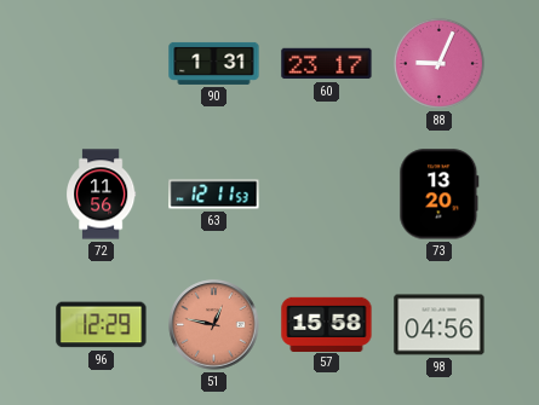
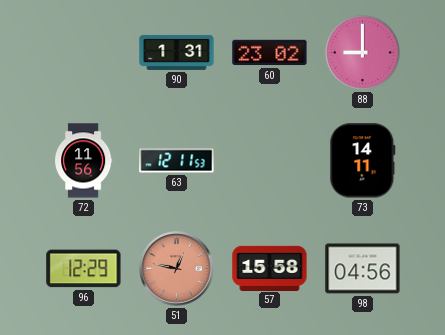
60: 23:17 -> 23:02
88: 9:04 -> 9:00
73: 13:20 -> 14:11
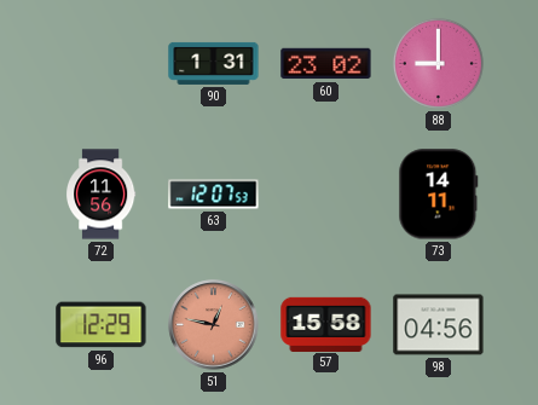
63: 12:11 -> 12:07
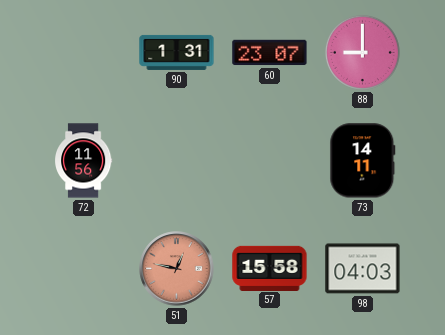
60: 23:02 -> 23:07
63: 12:07 -> none
96: 12:29 -> none
98: 04:56 -> 04:03
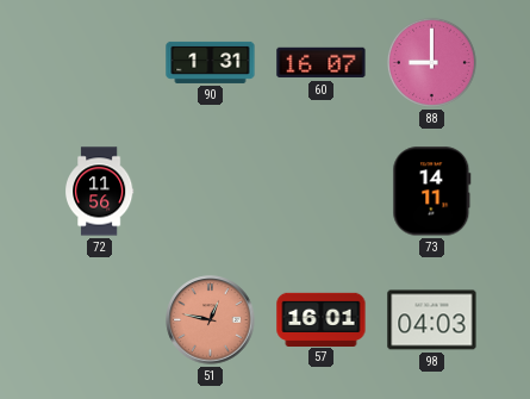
60: 23:07 -> 16:07
57: 15:58 -> 16:01
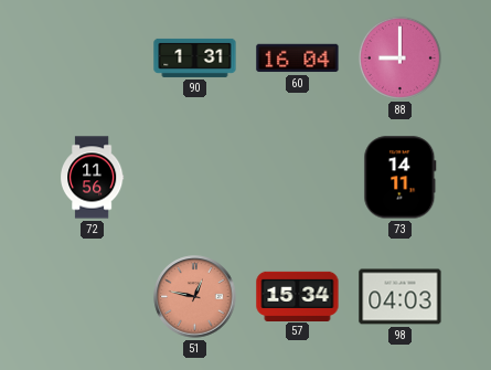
60: 16:07 -> 16:04
57: 16:01 -> 15:34
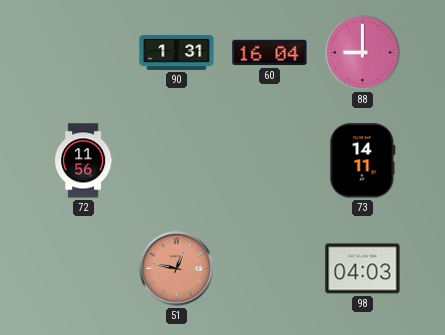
57: 15:34 -> none
